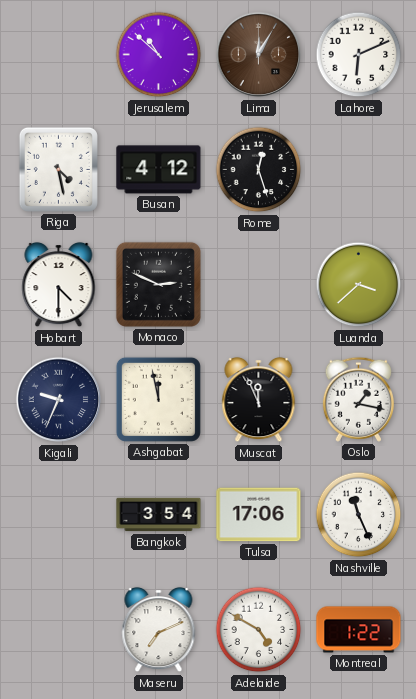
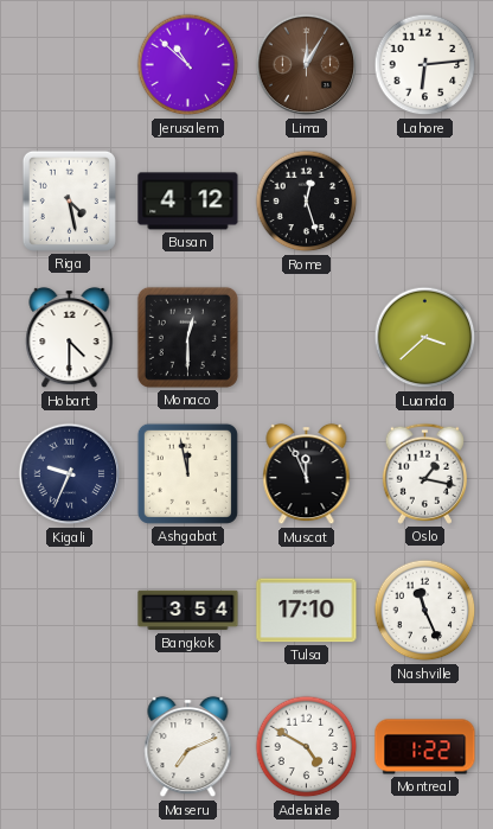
Lahore: 6:11 -> 6:14
Monaco: 2:49 -> 12:30
Tulsa: 17:06 -> 17:10
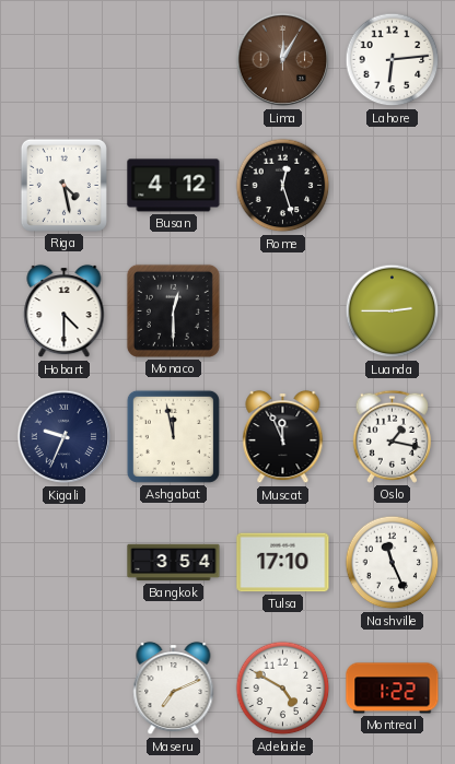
Jerusalem: 10:52 -> none
Luanda: 3:38 -> 2:45
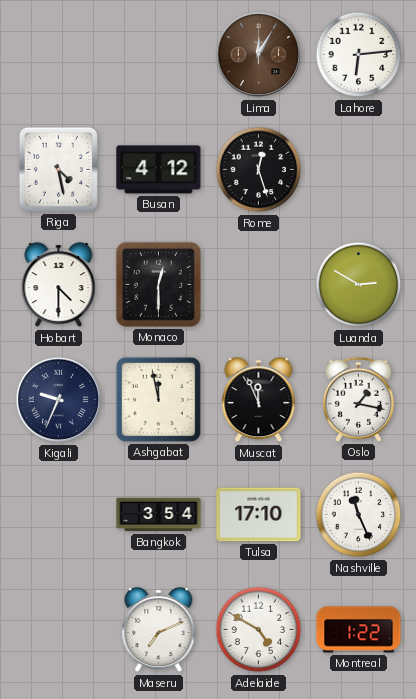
Luanda: 2:45 -> 2:50
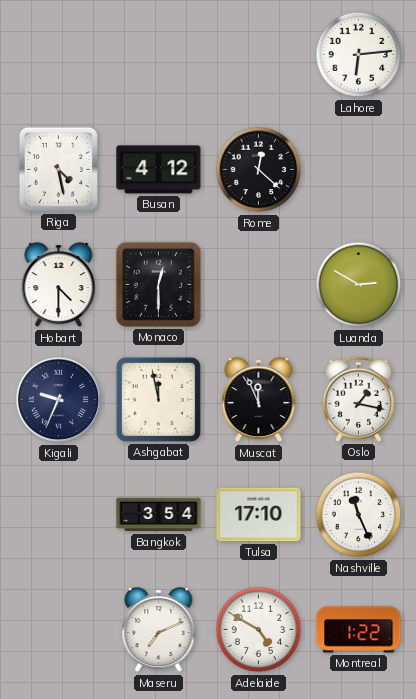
Lima: 12:05 -> none
Rome: 12:27 -> 12:22
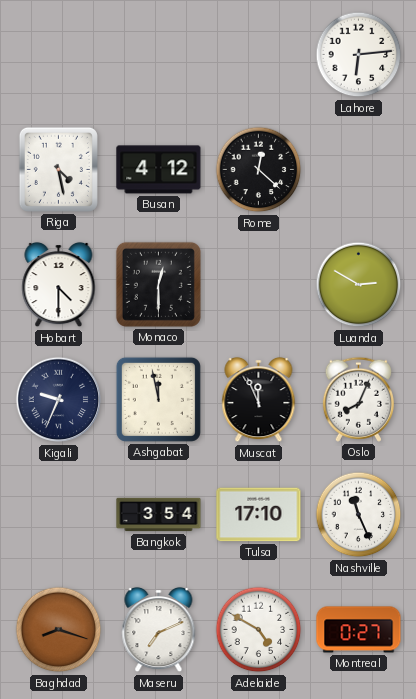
Oslo: 1:17 -> 8:04
Baghdad: none -> 8:18
Montreal: 1:22 -> 0:27
